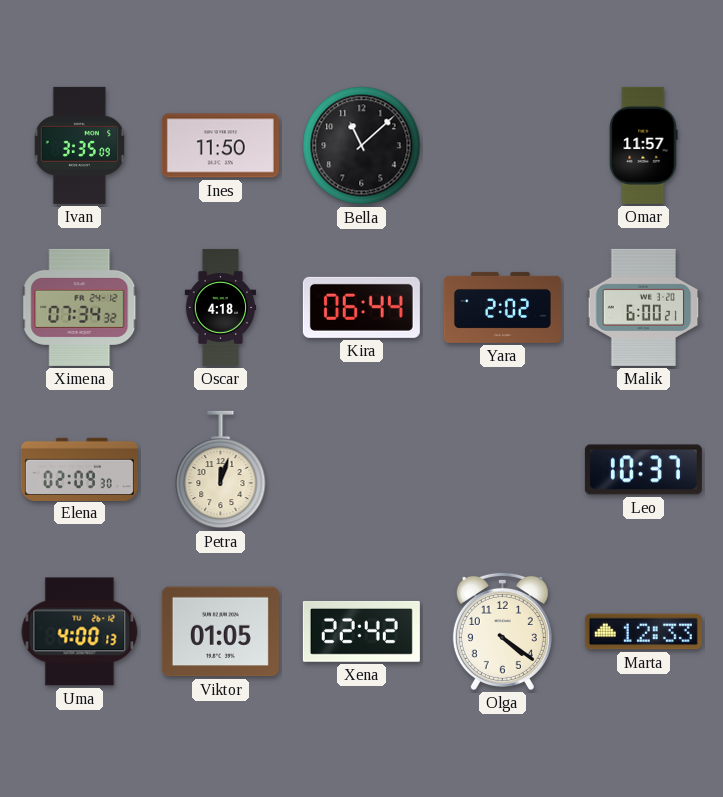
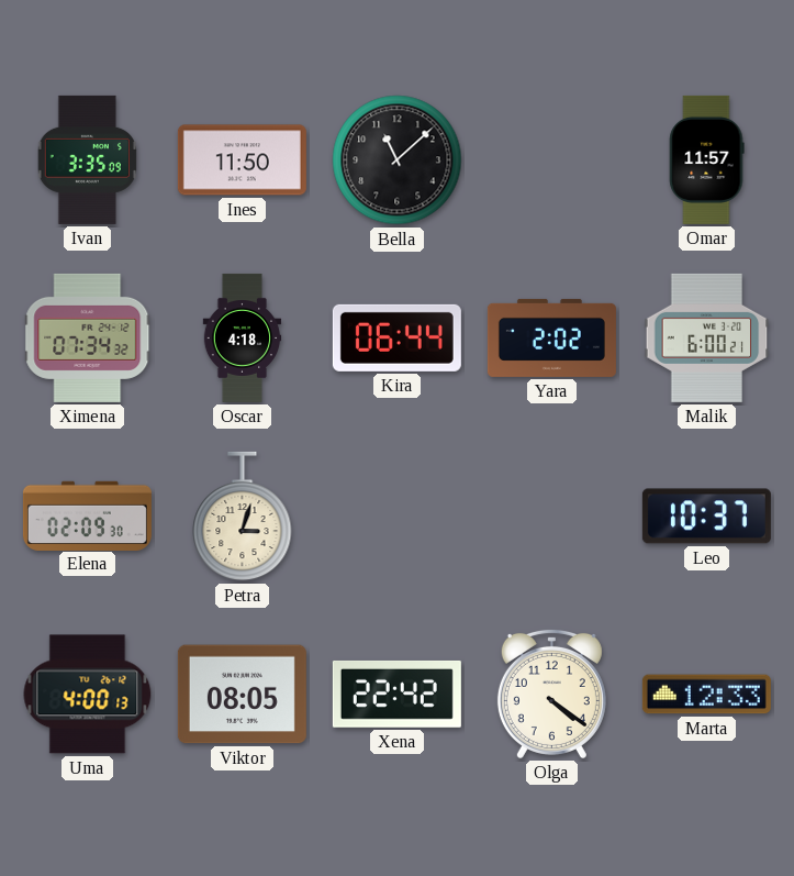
Petra: 12:03 -> 3:03
Viktor: 01:05 -> 08:05
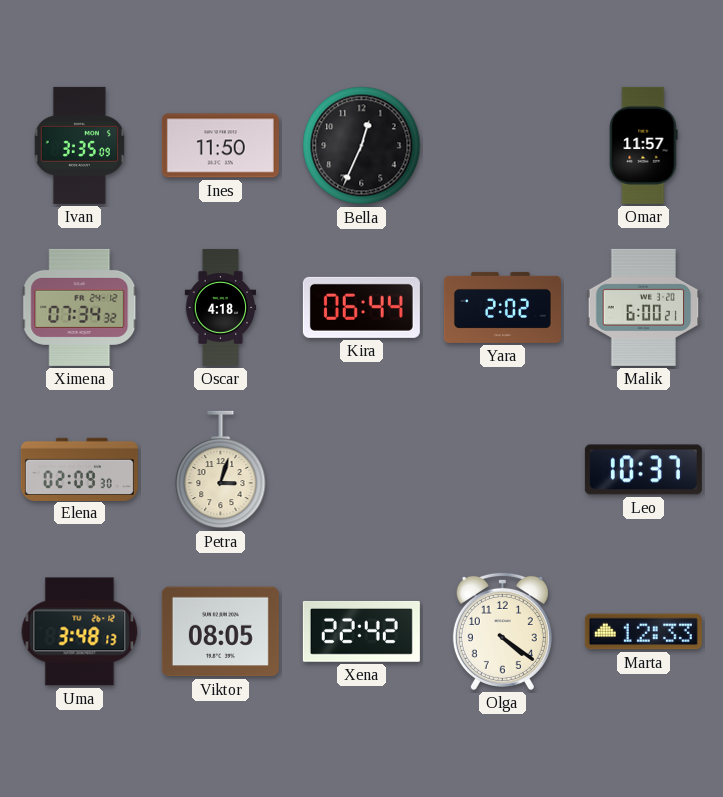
Bella: 11:08 -> 12:34
Uma: 4:00 -> 3:48
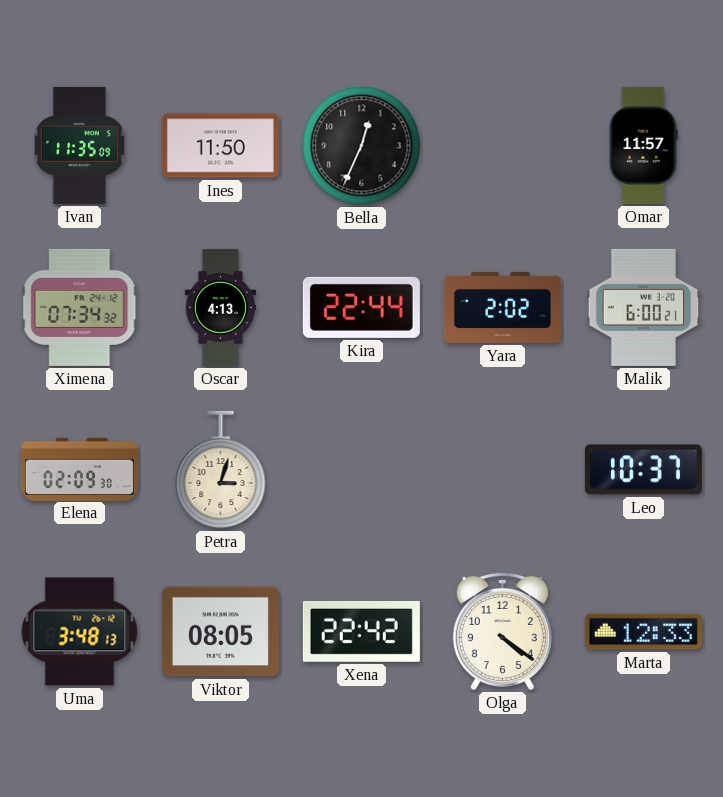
Ivan: 3:35 -> 11:35
Oscar: 4:18 -> 4:13
Kira: 06:44 -> 22:44
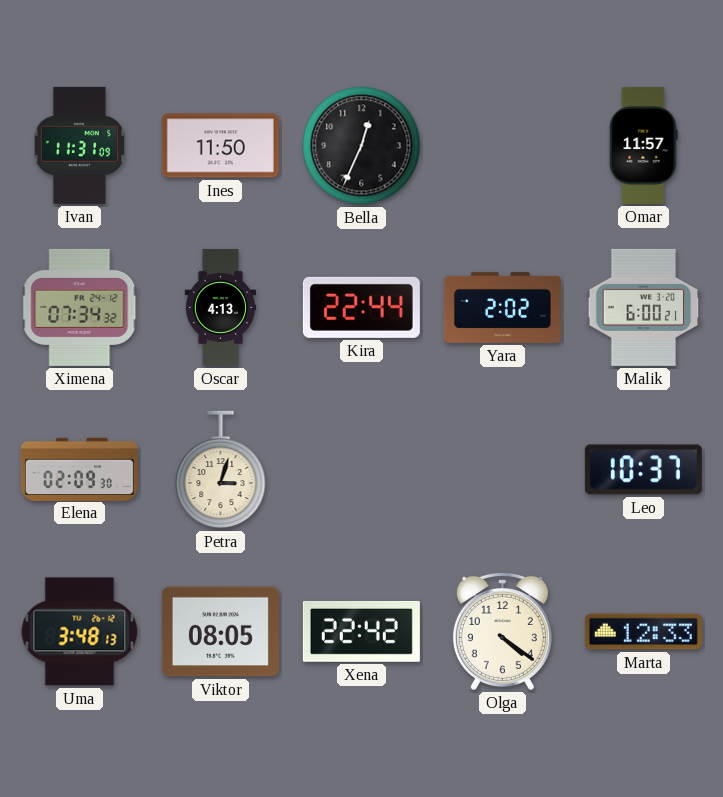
Ivan: 11:35 -> 11:31
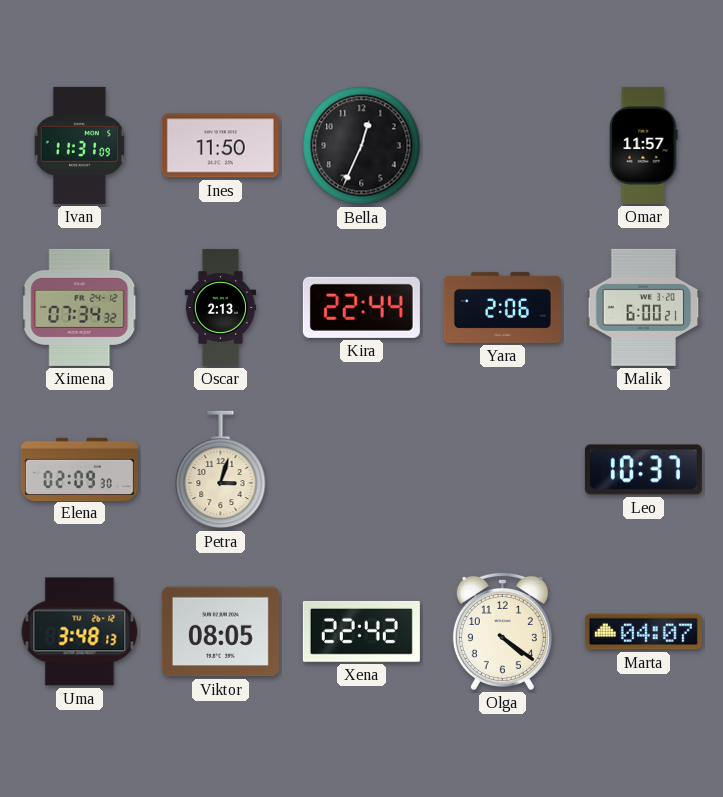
Oscar: 4:13 -> 2:13
Yara: 2:02 -> 2:06
Marta: 12:33 -> 04:07
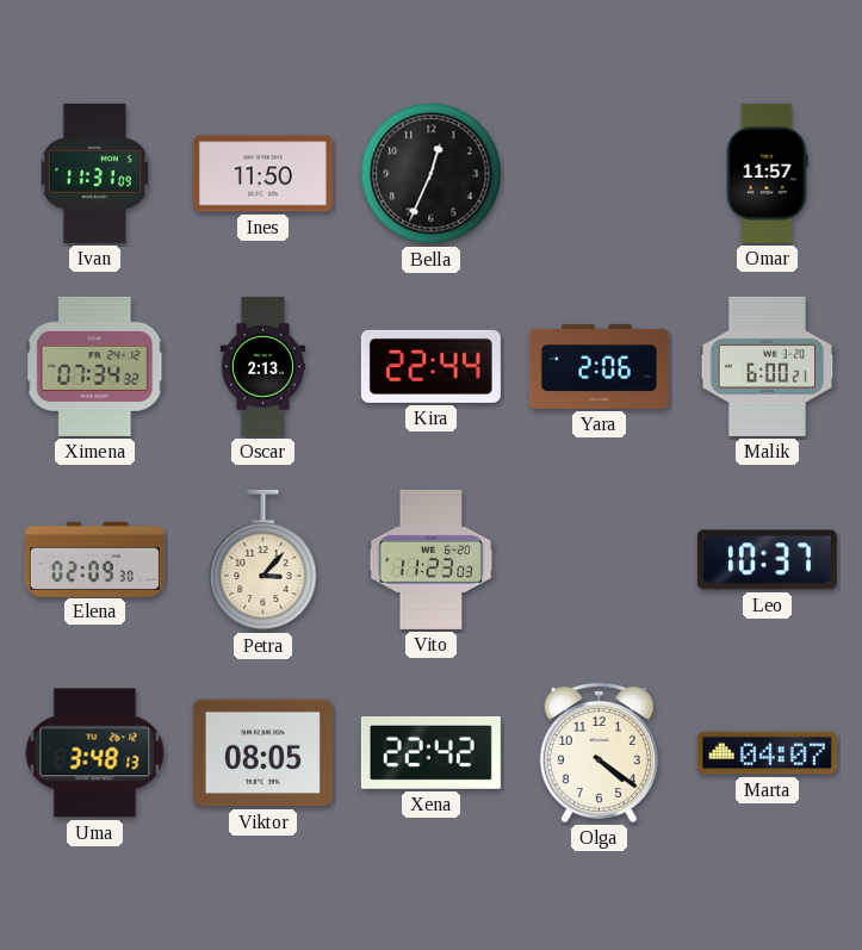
Petra: 3:03 -> 3:07
Vito: none -> 11:23
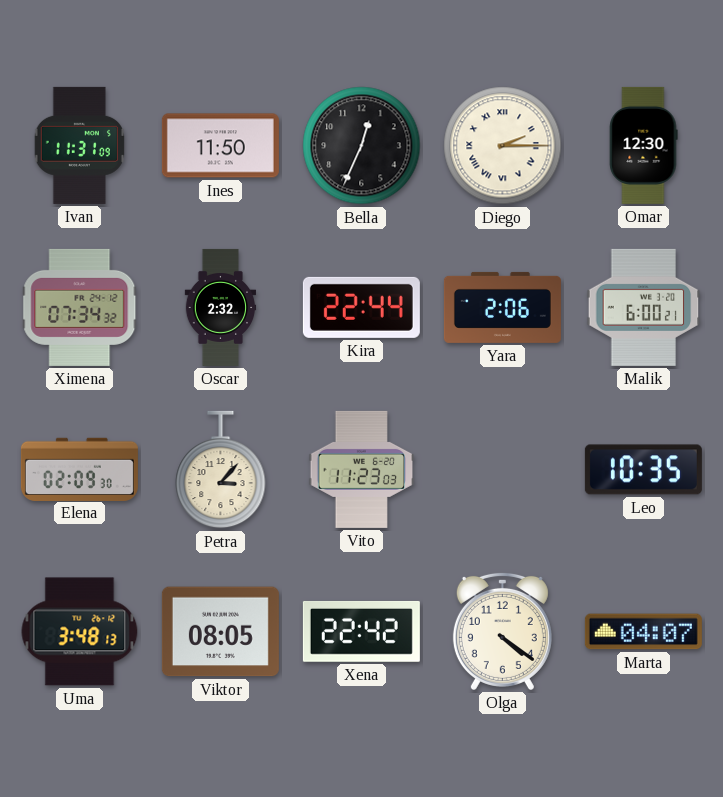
Diego: none -> 2:15
Omar: 11:57 -> 12:30
Oscar: 2:13 -> 2:32
Leo: 10:37 -> 10:35
